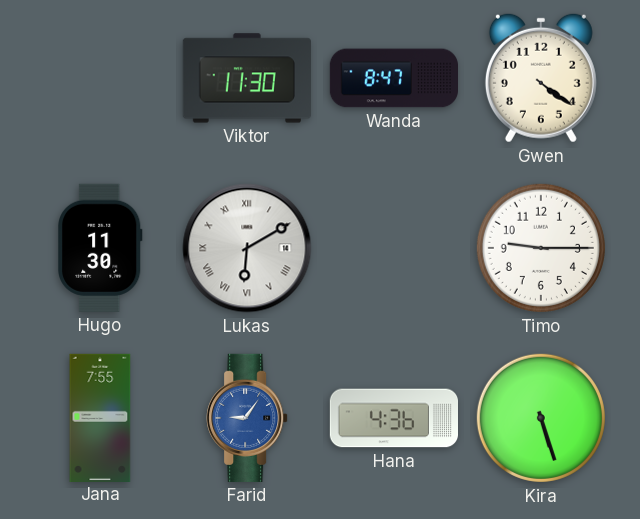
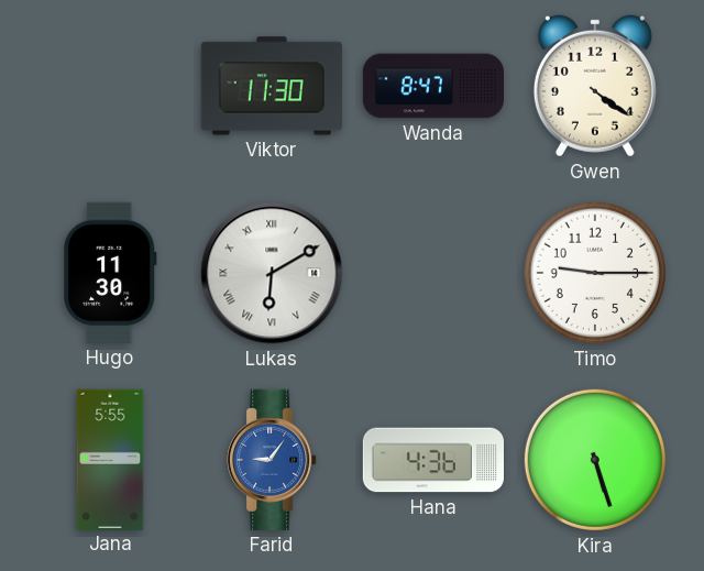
Jana: 7:55 -> 5:55
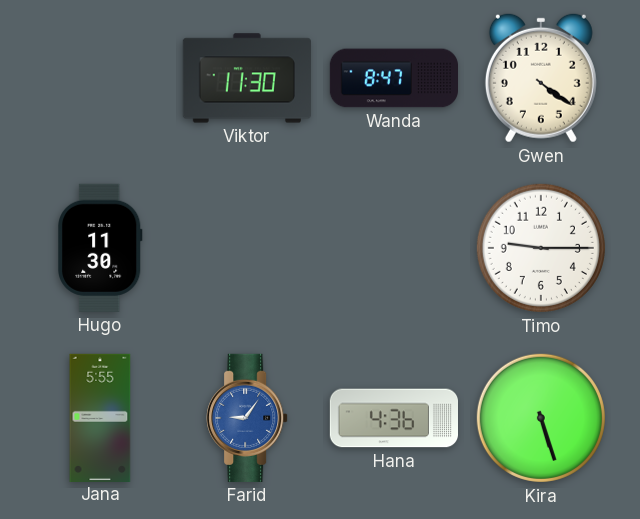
Lukas: 6:10 -> none
